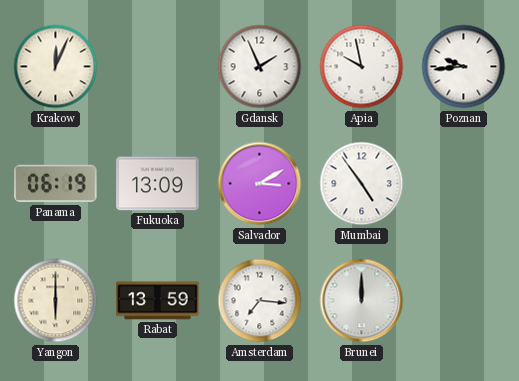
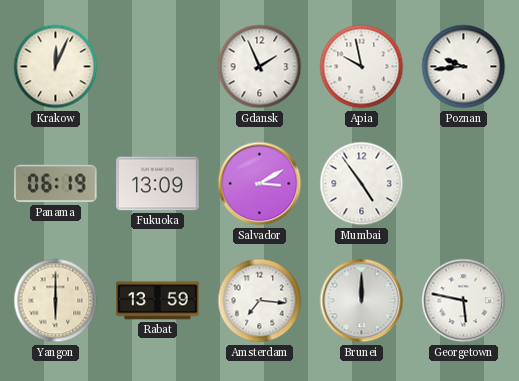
Georgetown: none -> 5:47
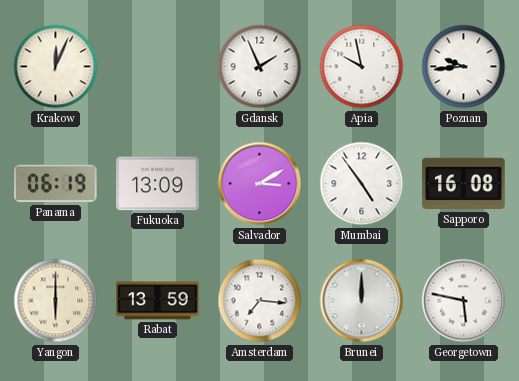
Sapporo: none -> 16:08
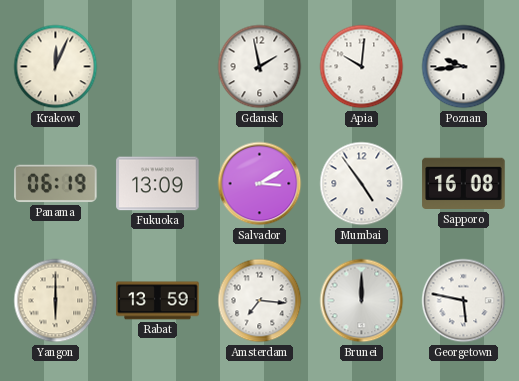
Gdansk: 1:56 -> 1:58
Apia: 9:58 -> 10:01
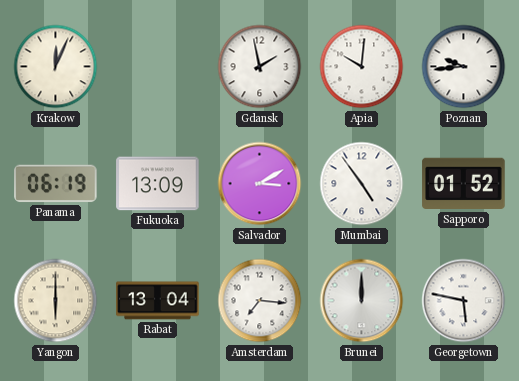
Sapporo: 16:08 -> 01:52
Rabat: 13:59 -> 13:04
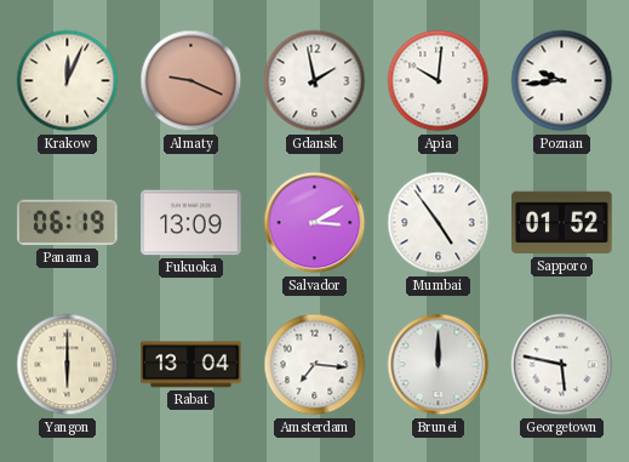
Almaty: none -> 9:19
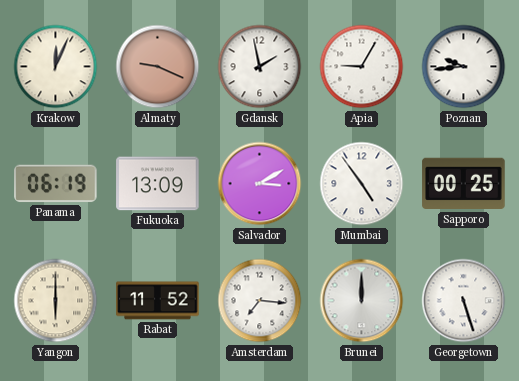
Apia: 10:01 -> 9:05
Sapporo: 01:52 -> 00:25
Rabat: 13:04 -> 11:52
Georgetown: 5:47 -> 5:27
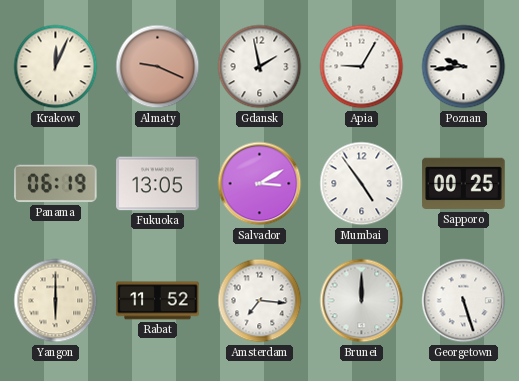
Fukuoka: 13:09 -> 13:05
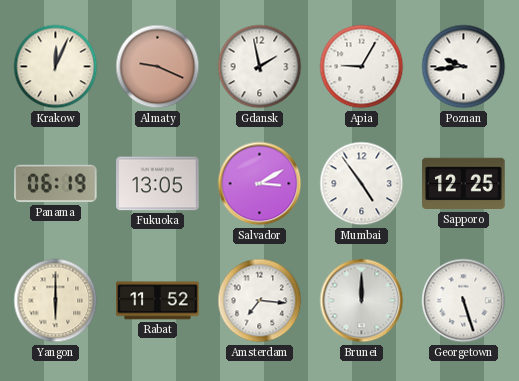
Sapporo: 00:25 -> 12:25
